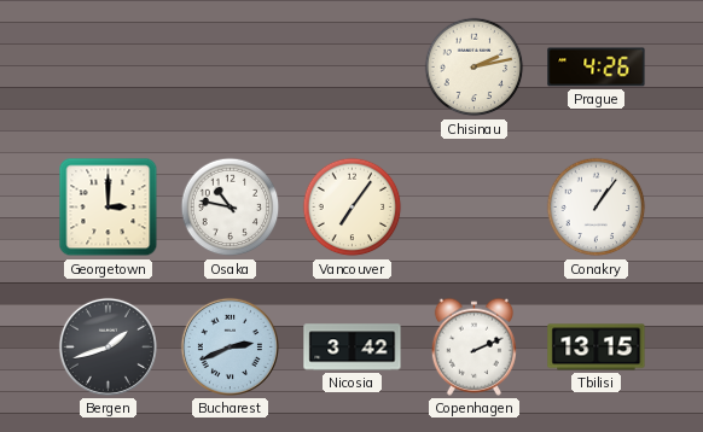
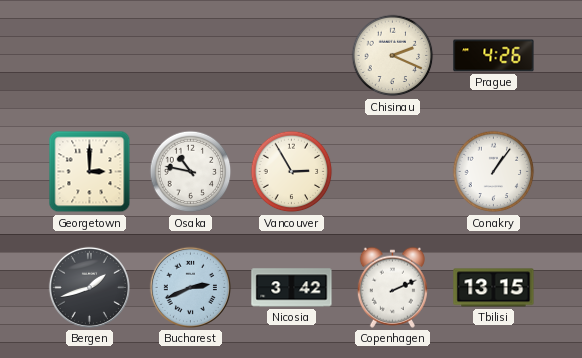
Chisinau: 2:13 -> 2:19
Vancouver: 7:06 -> 2:55
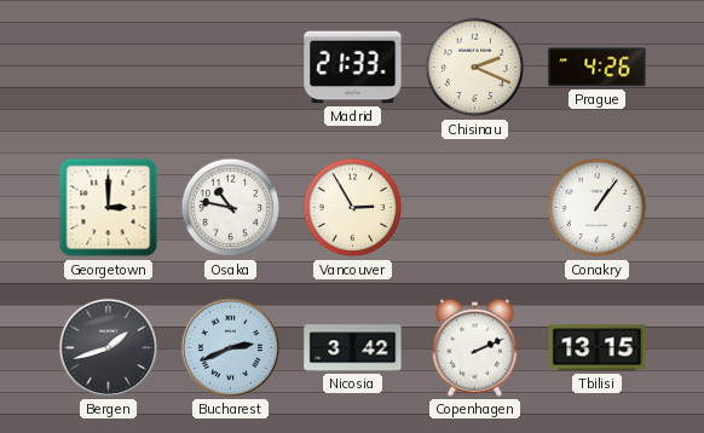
Madrid: none -> 21:33
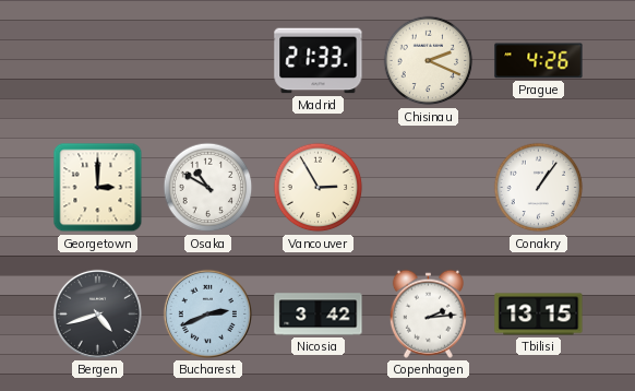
Osaka: 10:47 -> 10:50
Bergen: 1:42 -> 4:42
Copenhagen: 2:11 -> 2:14
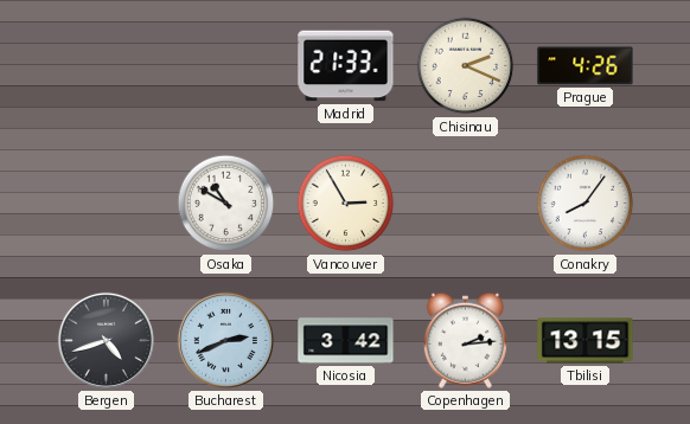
Georgetown: 3:00 -> none
Conakry: 1:06 -> 8:06
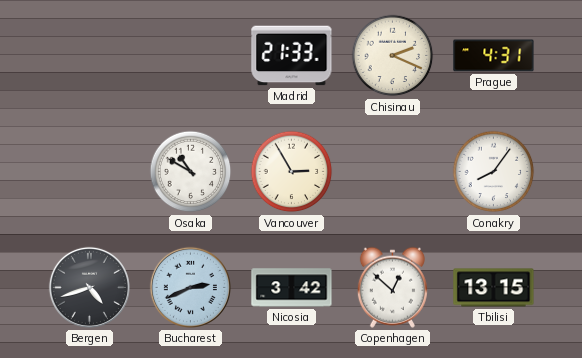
Prague: 4:26 -> 4:31
Copenhagen: 2:14 -> 12:52
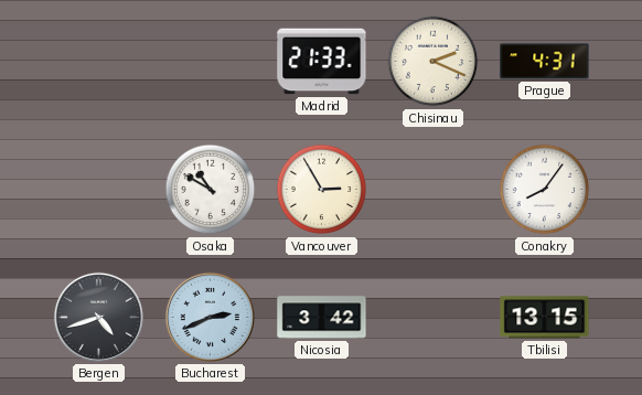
Copenhagen: 12:52 -> none
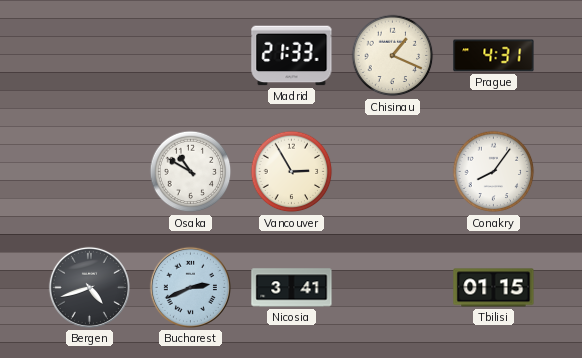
Chisinau: 2:19 -> 1:19
Nicosia: 3:42 -> 3:41
Tbilisi: 13:15 -> 01:15
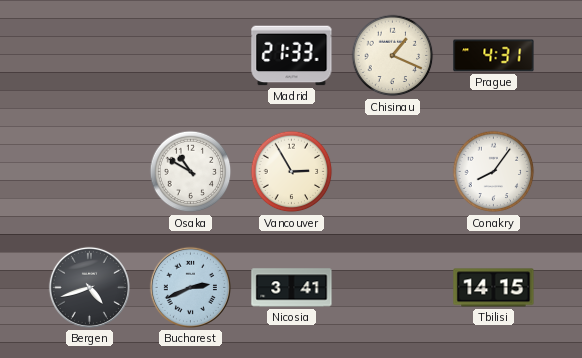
Tbilisi: 01:15 -> 14:15
